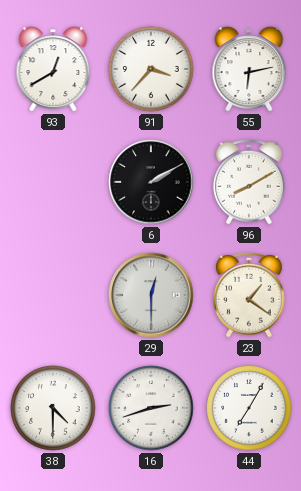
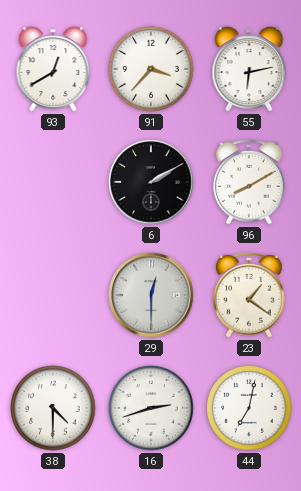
44: 7:05 -> 7:02
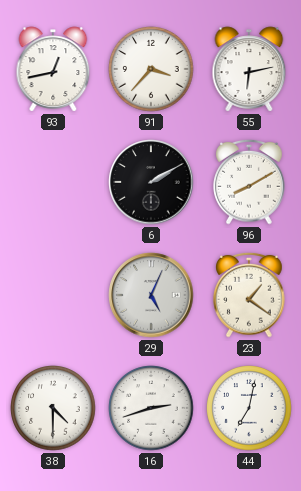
93: 12:40 -> 12:43
29: 12:30 -> 5:04
